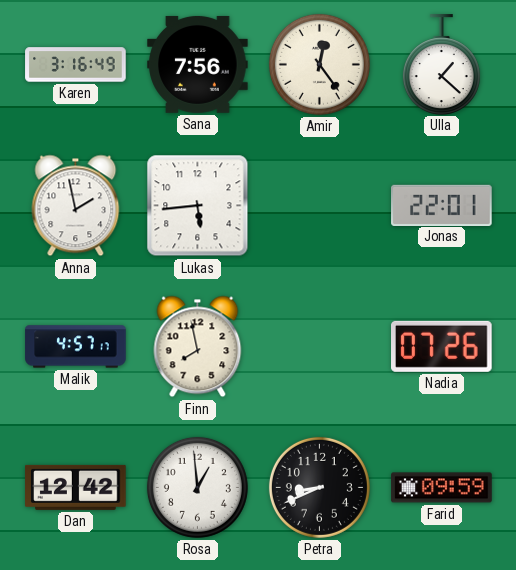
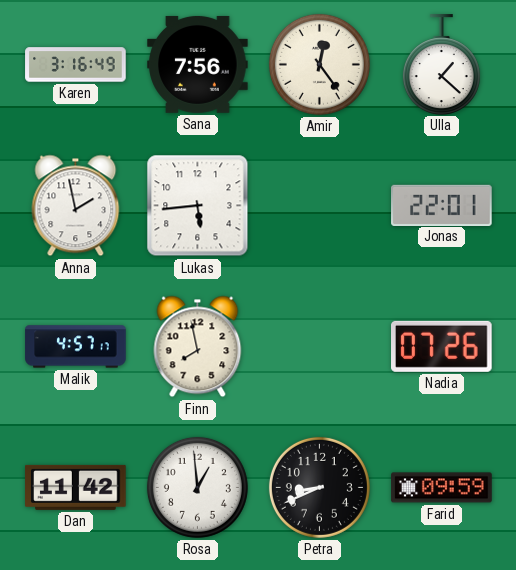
Dan: 12:42 -> 11:42
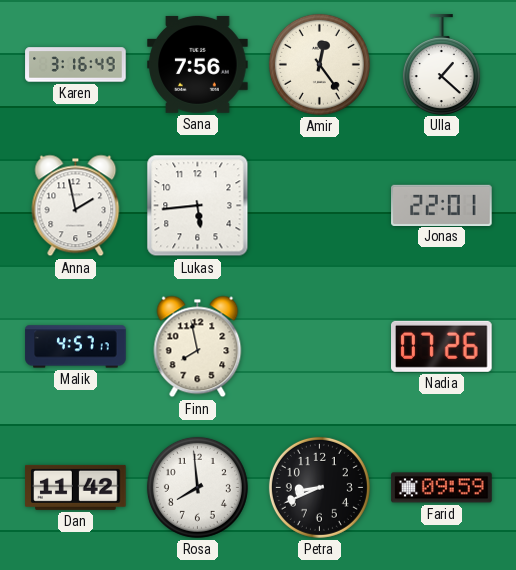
Rosa: 12:59 -> 7:59
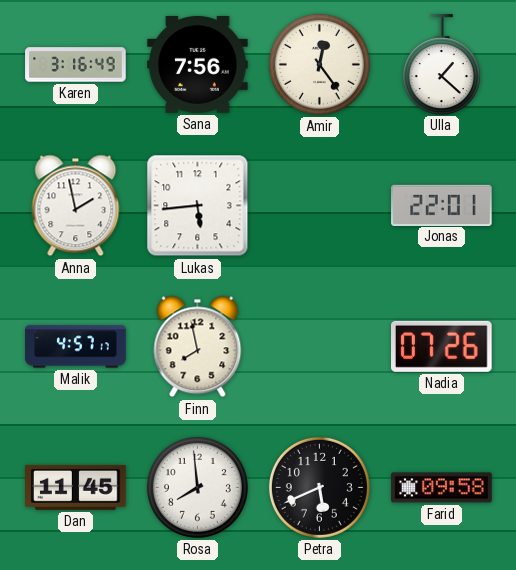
Dan: 11:42 -> 11:45
Petra: 8:41 -> 5:41
Farid: 09:59 -> 09:58
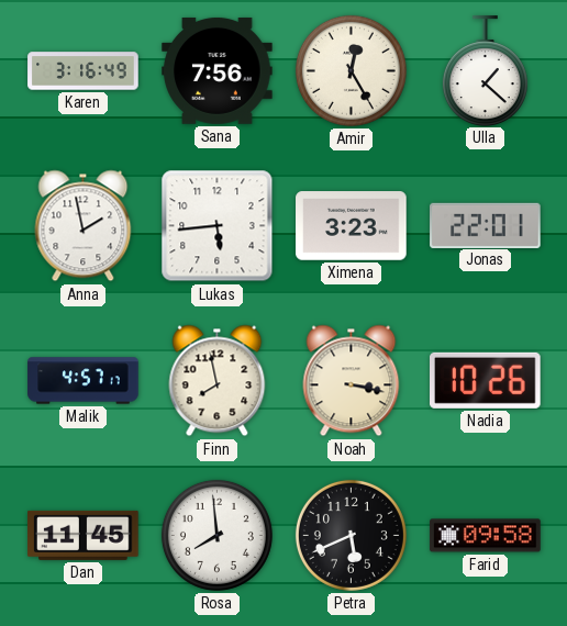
Amir: 12:24 -> 12:25
Ximena: none -> 3:23
Noah: none -> 3:17
Nadia: 07:26 -> 10:26
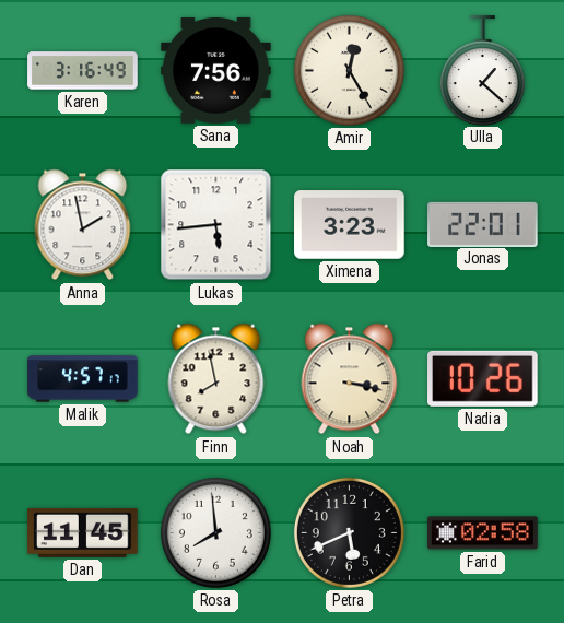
Farid: 09:58 -> 02:58
